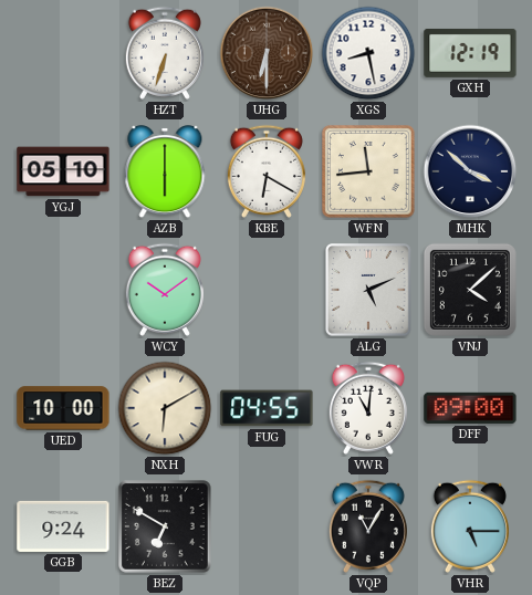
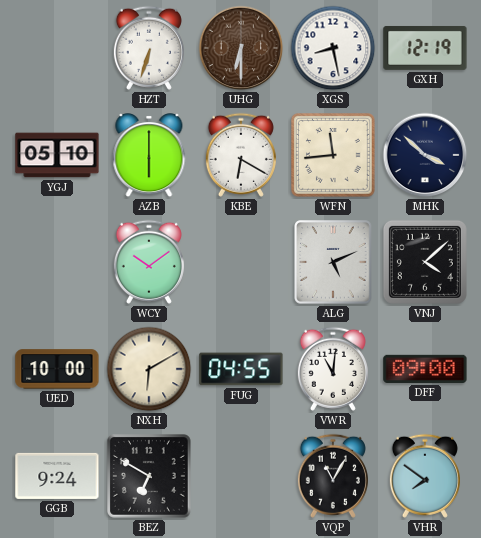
VHR: 5:15 -> 7:51
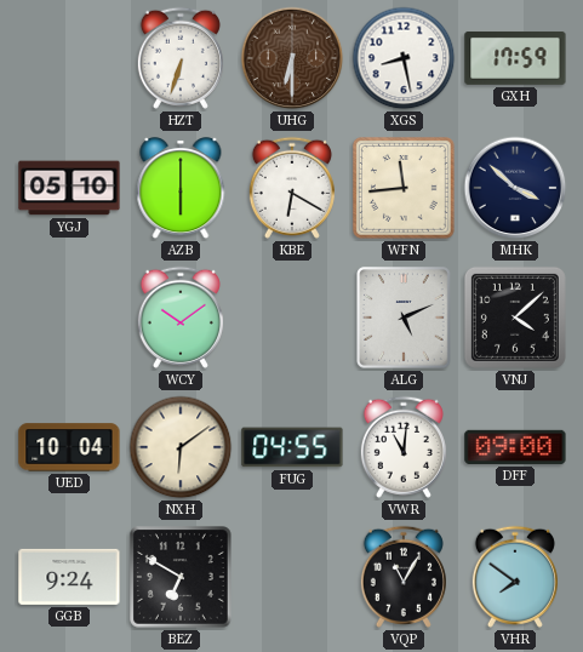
GXH: 12:19 -> 17:59
UED: 10:00 -> 10:04
NXH: 6:10 -> 6:09
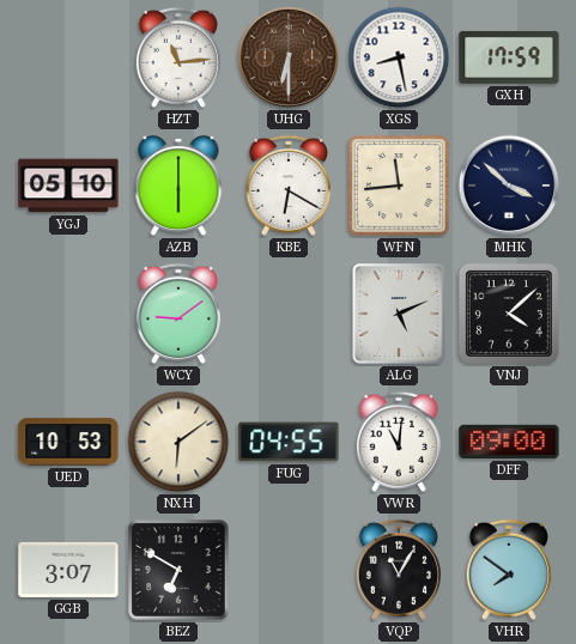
HZT: 6:33 -> 11:14
WCY: 10:09 -> 9:09
UED: 10:04 -> 10:53
GGB: 9:24 -> 3:07
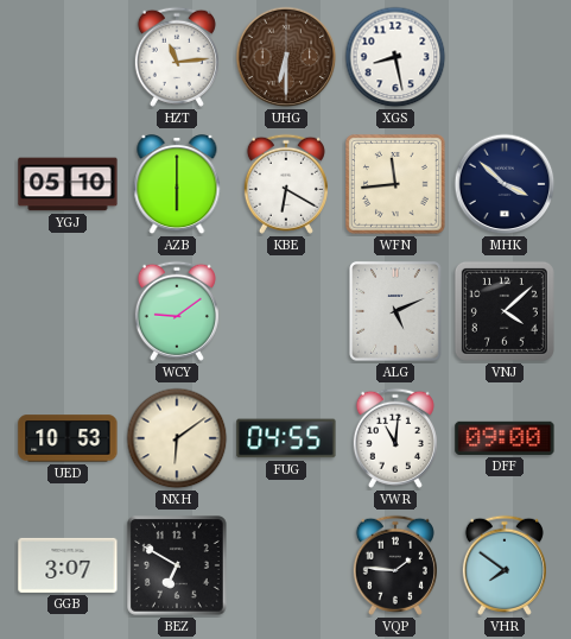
GXH: 17:59 -> none
VQP: 11:05 -> 1:46
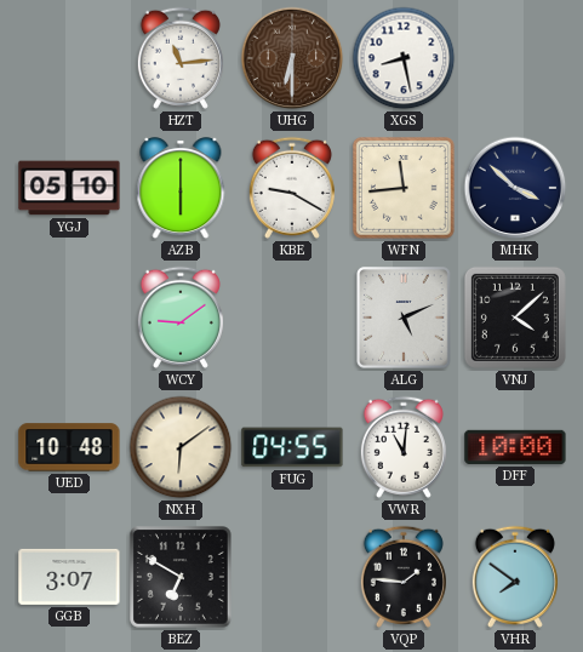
KBE: 6:20 -> 9:20
UED: 10:53 -> 10:48
DFF: 09:00 -> 10:00
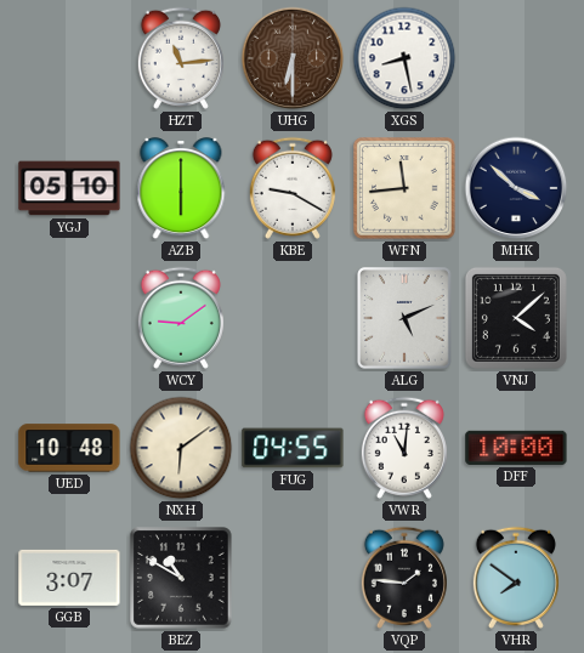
BEZ: 6:50 -> 10:50
